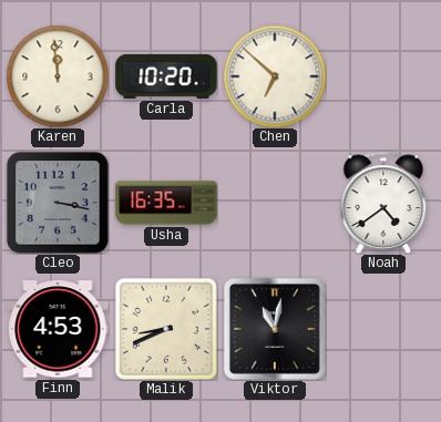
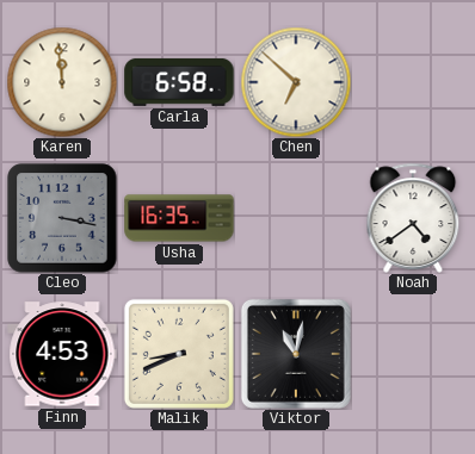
Carla: 10:20 -> 6:58
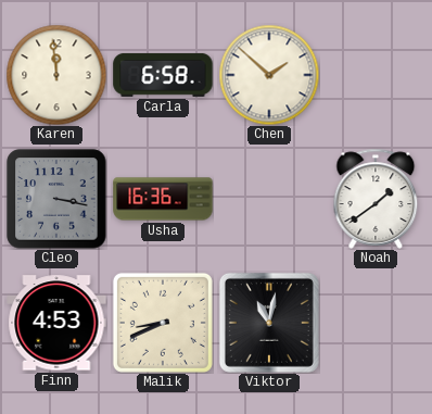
Chen: 6:52 -> 1:52
Usha: 16:35 -> 16:36
Noah: 4:39 -> 1:39
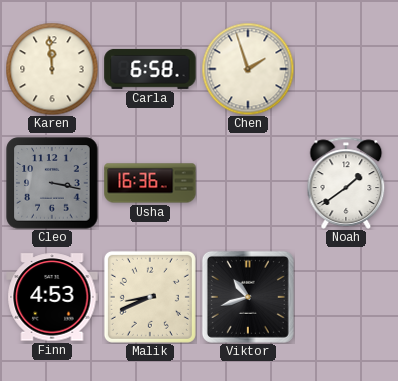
Chen: 1:52 -> 1:57
Viktor: 11:02 -> 10:42
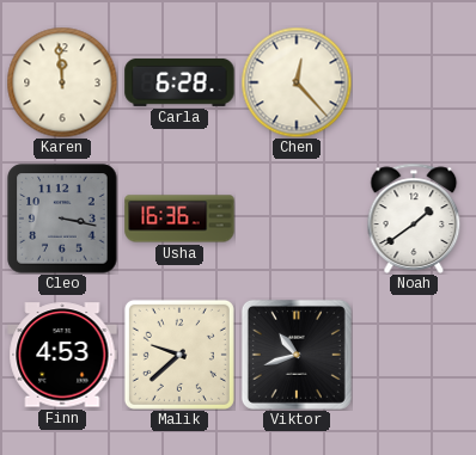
Carla: 6:58 -> 6:28
Chen: 1:57 -> 12:23
Malik: 8:41 -> 9:38
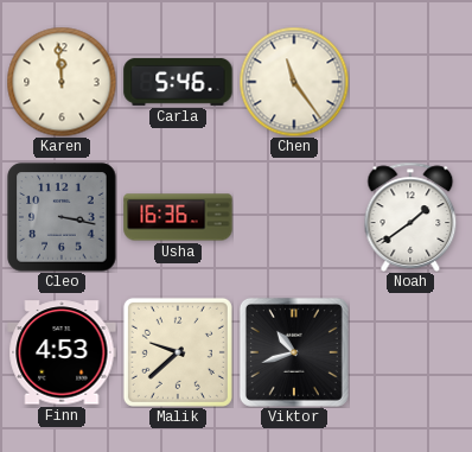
Carla: 6:28 -> 5:46
Chen: 12:23 -> 11:24
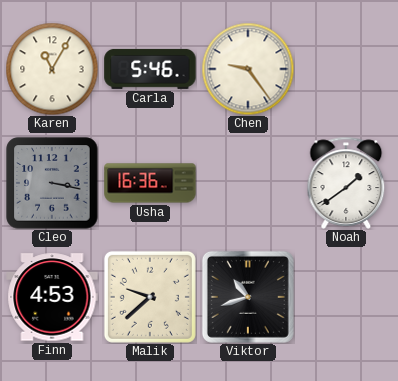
Karen: 11:59 -> 11:05
Chen: 11:24 -> 9:24
